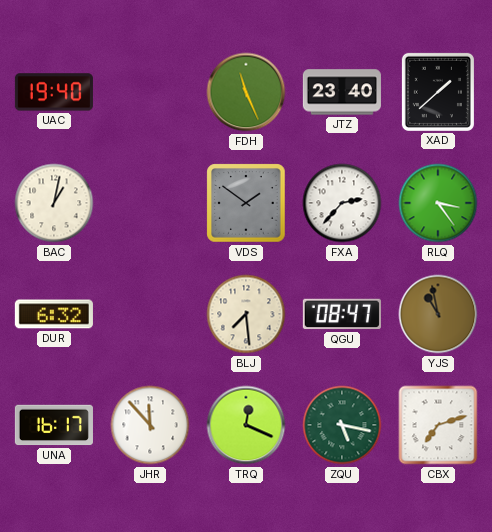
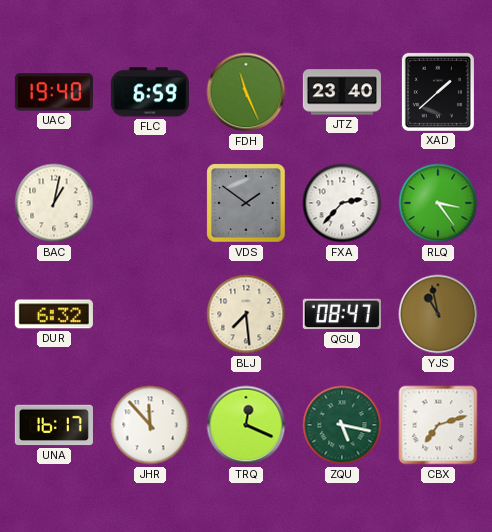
FLC: none -> 6:59
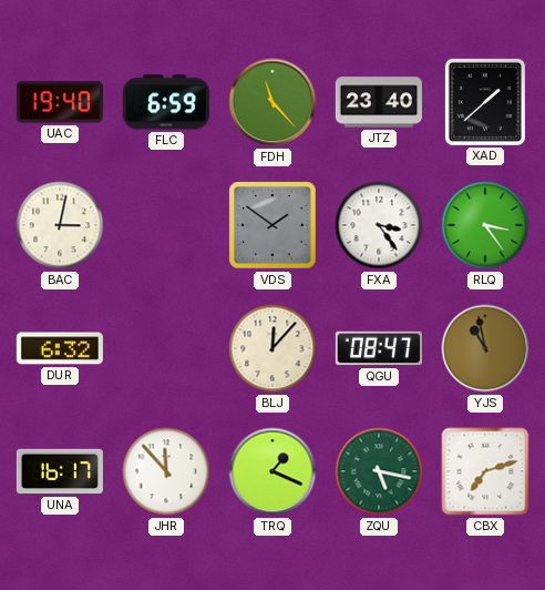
FDH: 11:26 -> 11:23
BAC: 1:02 -> 3:02
FXA: 2:37 -> 3:24
BLJ: 7:29 -> 12:07
TRQ: 12:19 -> 1:19
